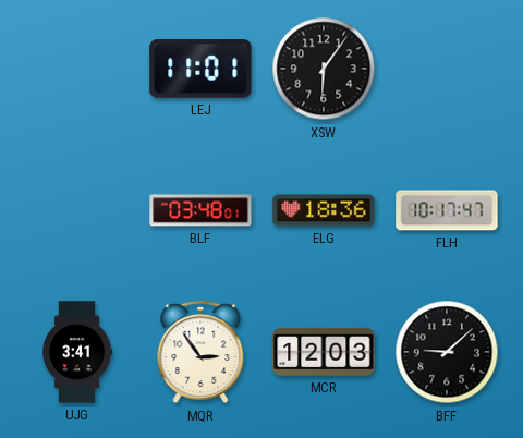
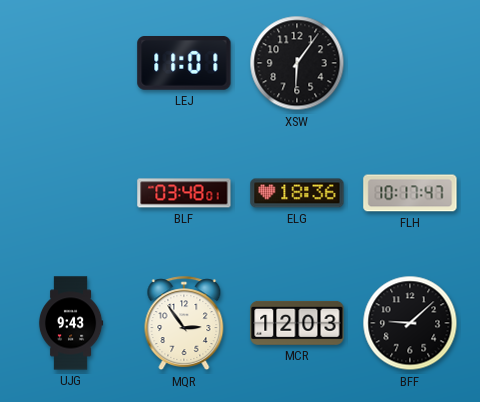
UJG: 3:41 -> 9:43
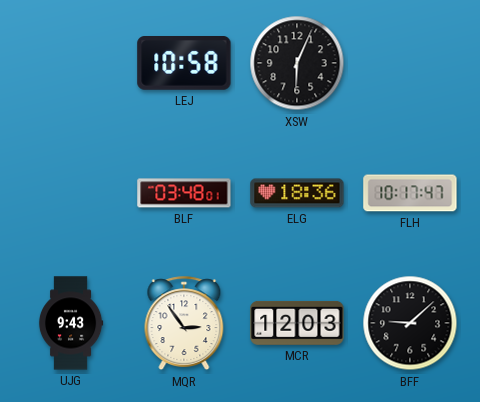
LEJ: 11:01 -> 10:58
XSW: 6:06 -> 6:04
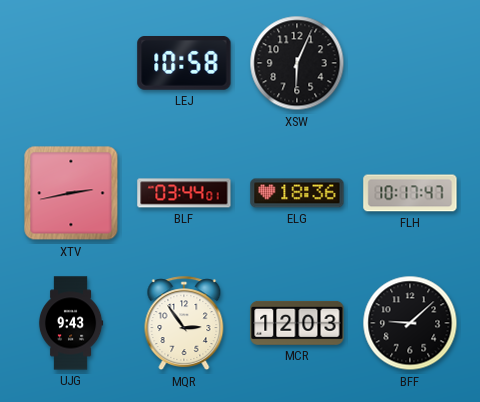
XTV: none -> 2:43
BLF: 03:48 -> 03:44
